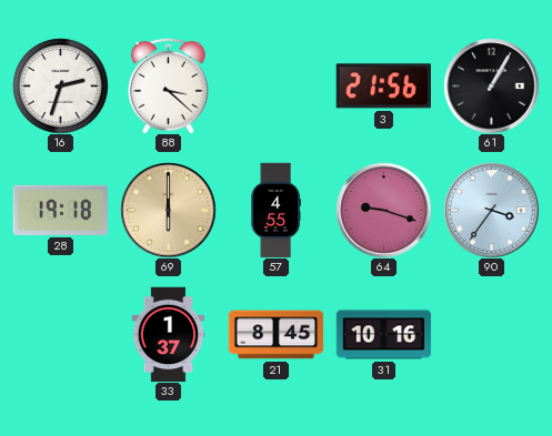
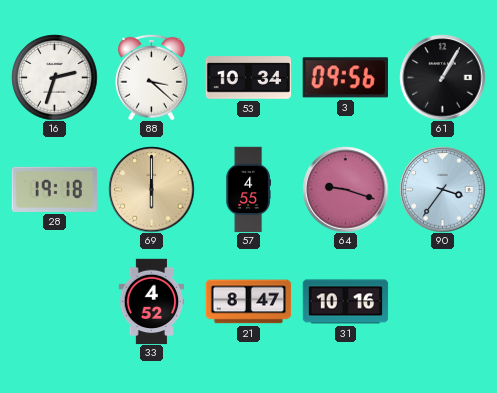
53: none -> 10:34
3: 21:56 -> 09:56
33: 1:37 -> 4:52
21: 8:45 -> 8:47
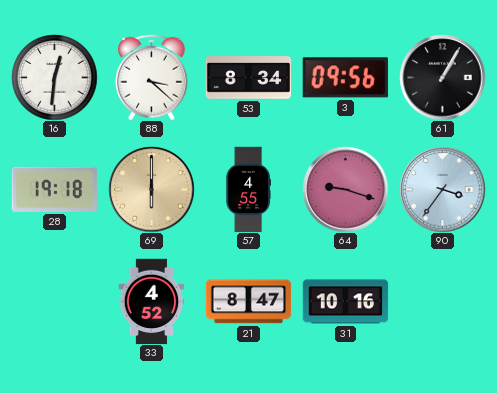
16: 2:33 -> 12:31
53: 10:34 -> 8:34
